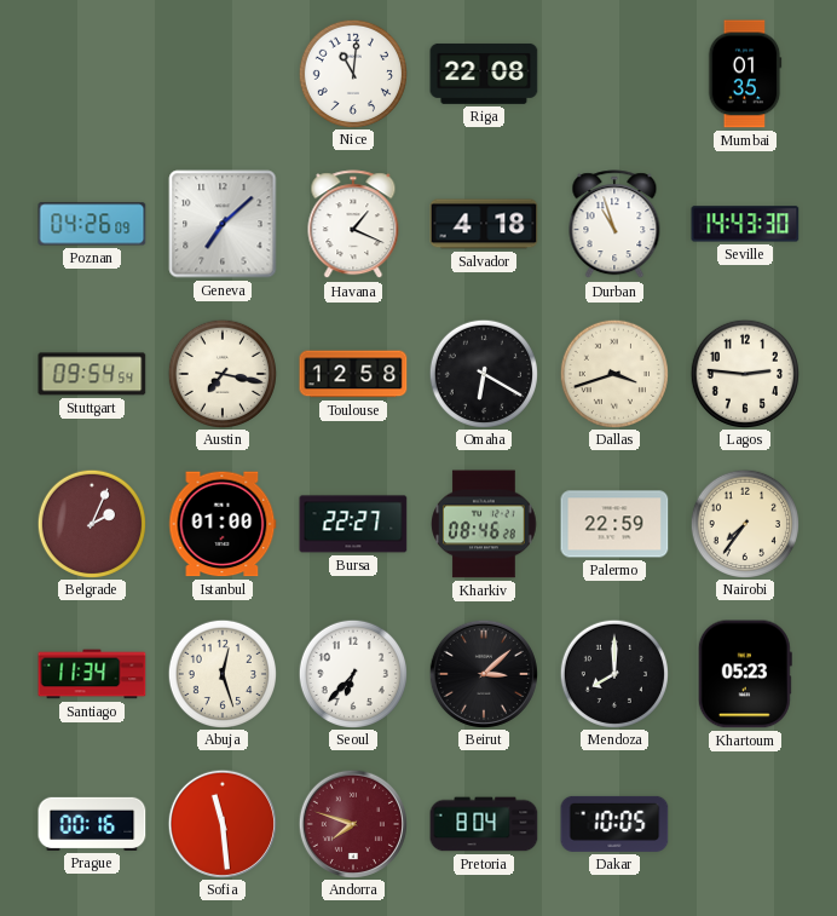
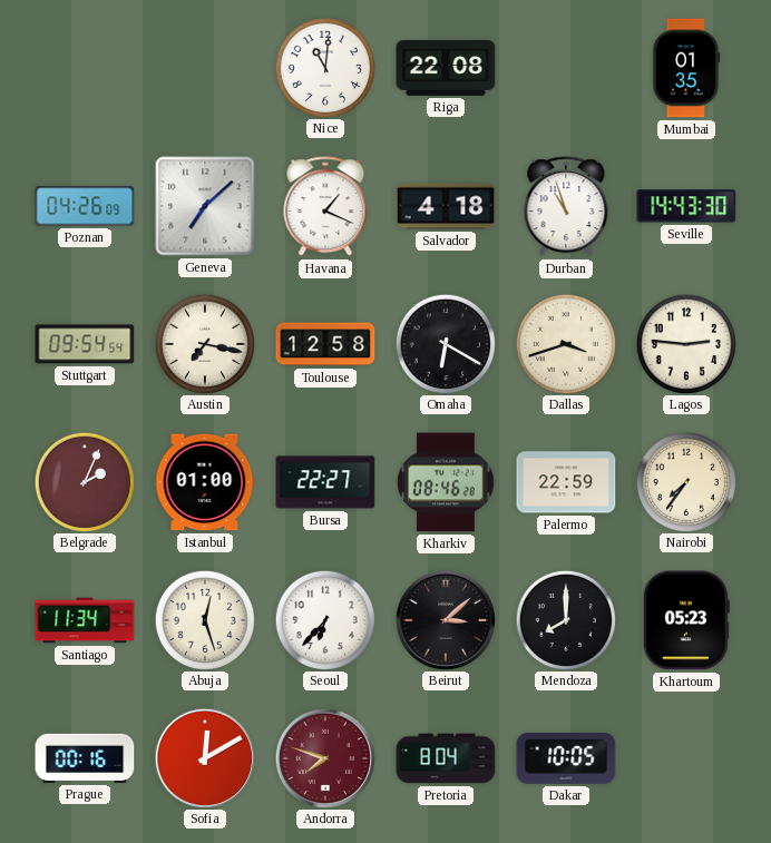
Sofia: 11:29 -> 12:10
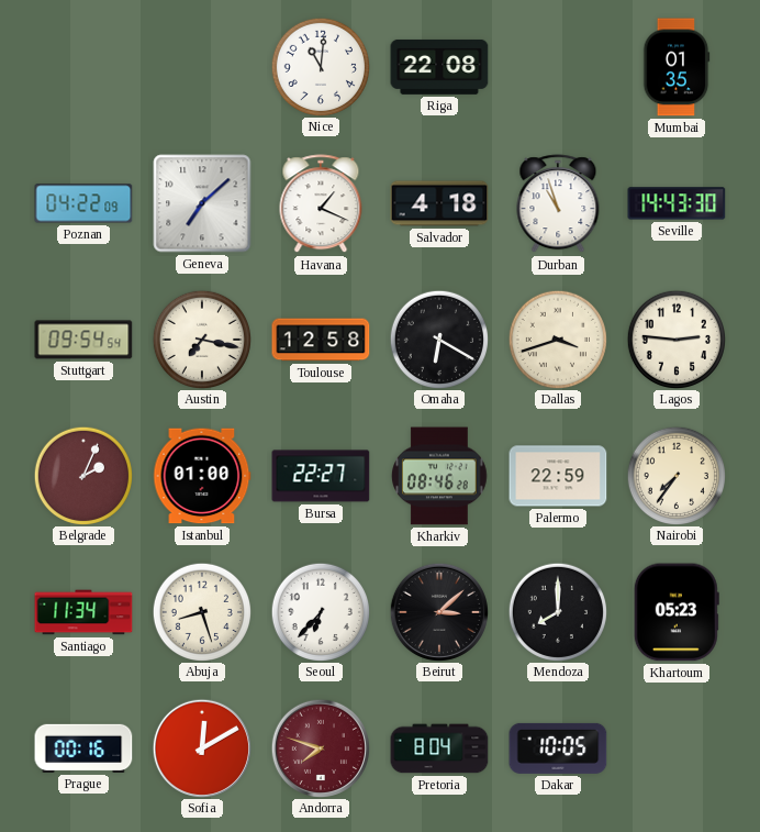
Poznan: 04:26 -> 04:22
Abuja: 12:27 -> 8:27
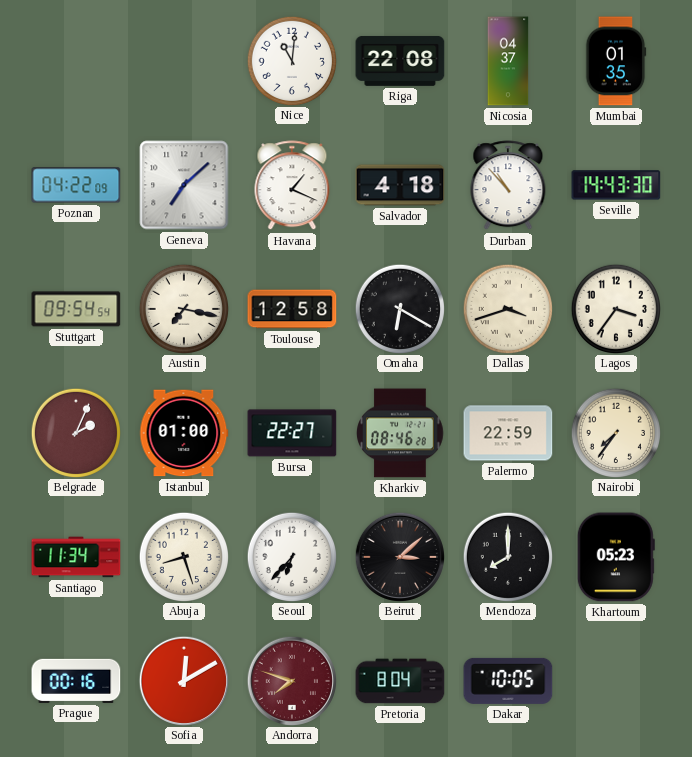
Nicosia: none -> 04:37
Durban: 10:57 -> 10:53
Lagos: 2:46 -> 3:36
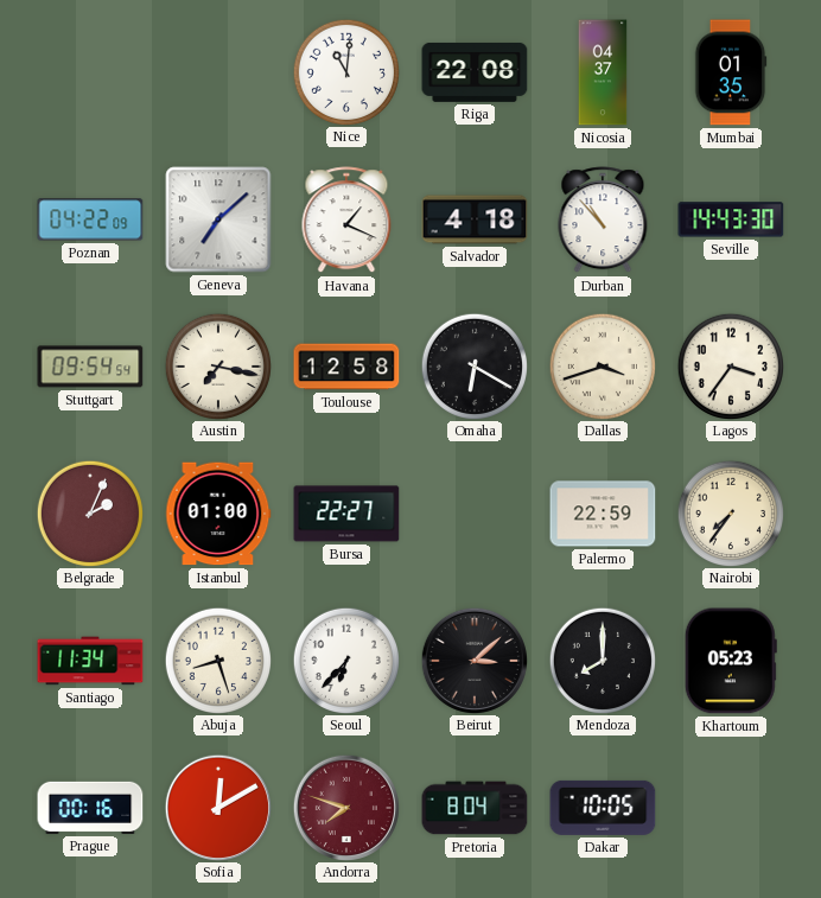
Kharkiv: 08:46 -> none
